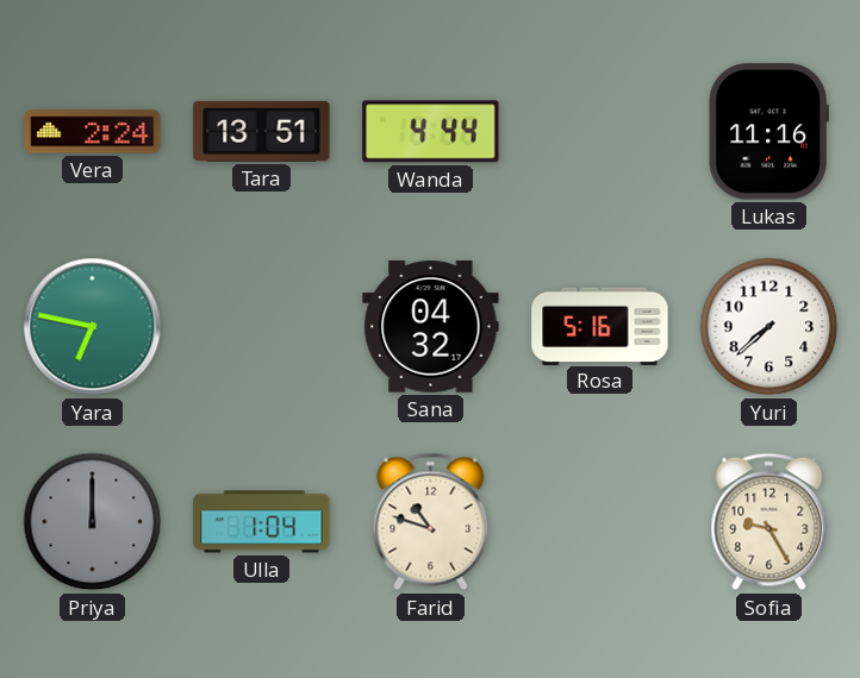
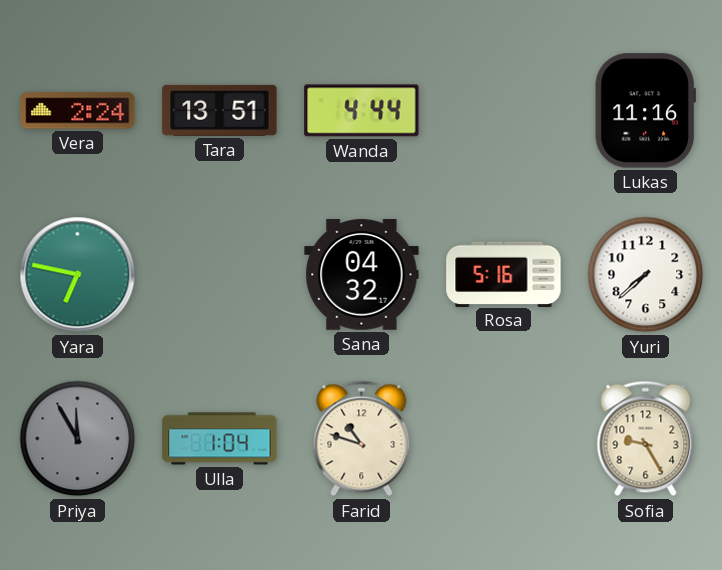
Priya: 12:00 -> 11:55
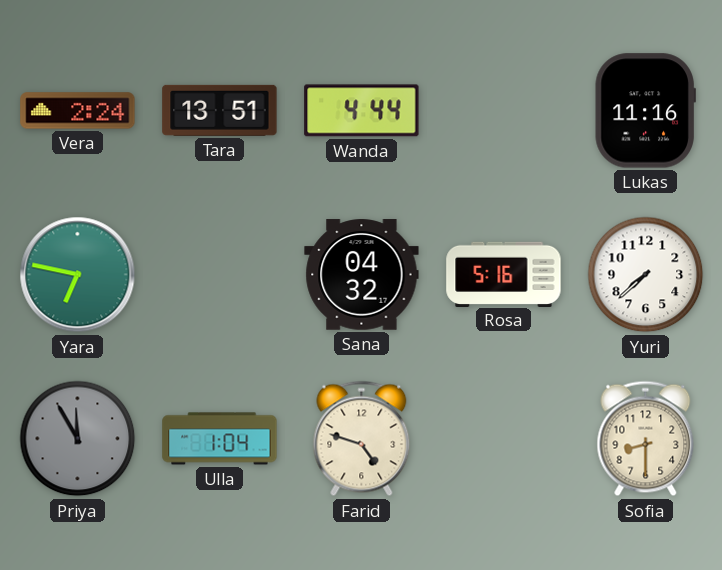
Farid: 10:48 -> 4:48
Sofia: 9:25 -> 8:30
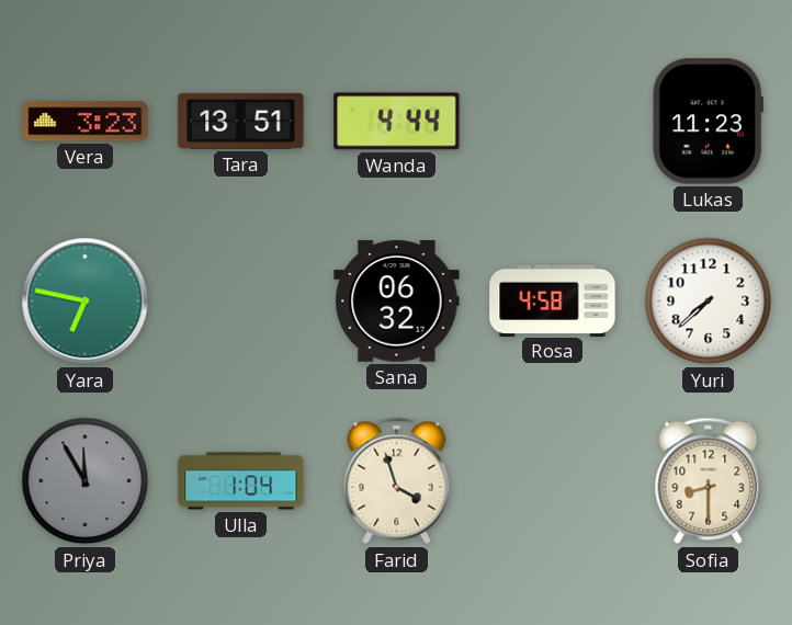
Vera: 2:24 -> 3:23
Lukas: 11:16 -> 11:23
Sana: 04:32 -> 06:32
Rosa: 5:16 -> 4:58
Farid: 4:48 -> 3:57
